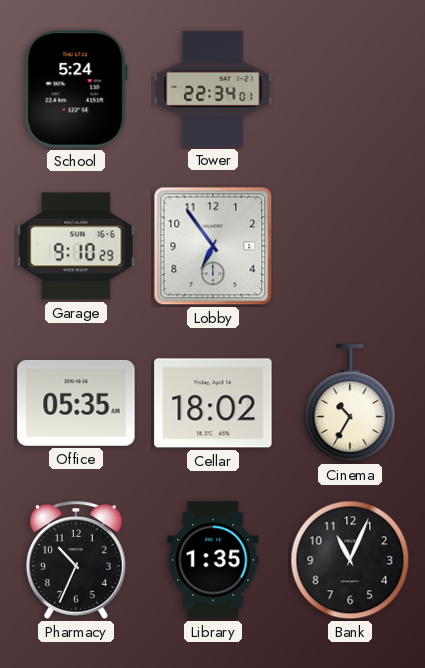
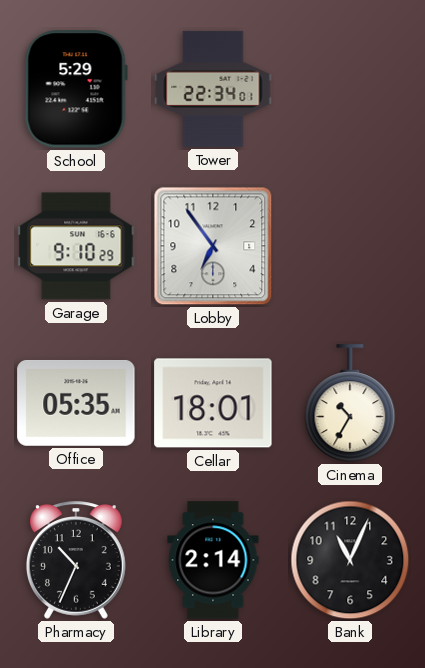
School: 5:24 -> 5:29
Cellar: 18:02 -> 18:01
Library: 1:35 -> 2:14
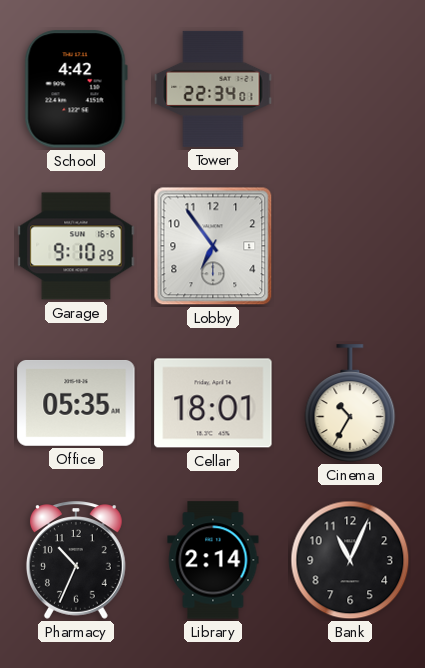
School: 5:29 -> 4:42
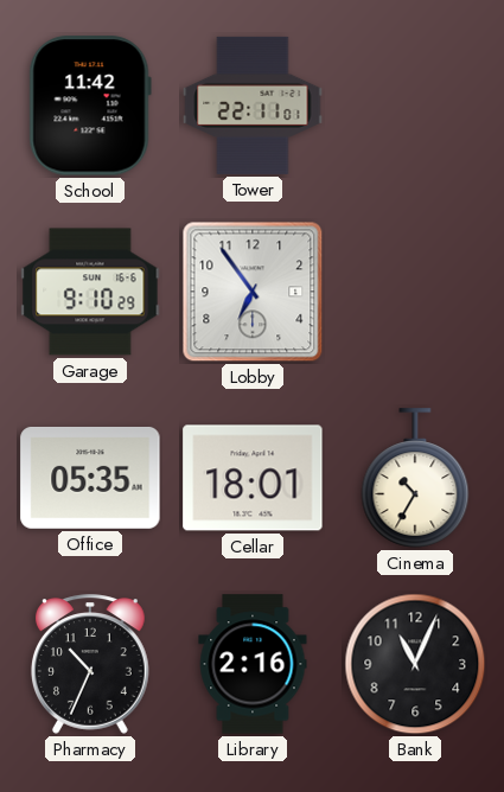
School: 4:42 -> 11:42
Tower: 22:34 -> 22:11
Library: 2:14 -> 2:16
